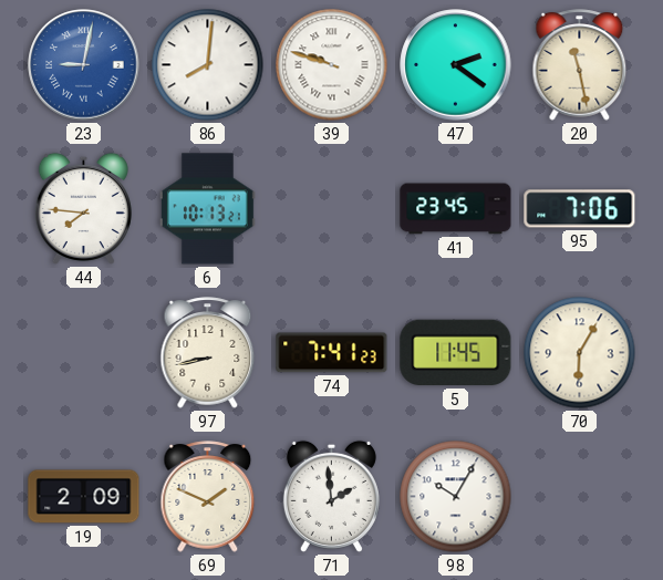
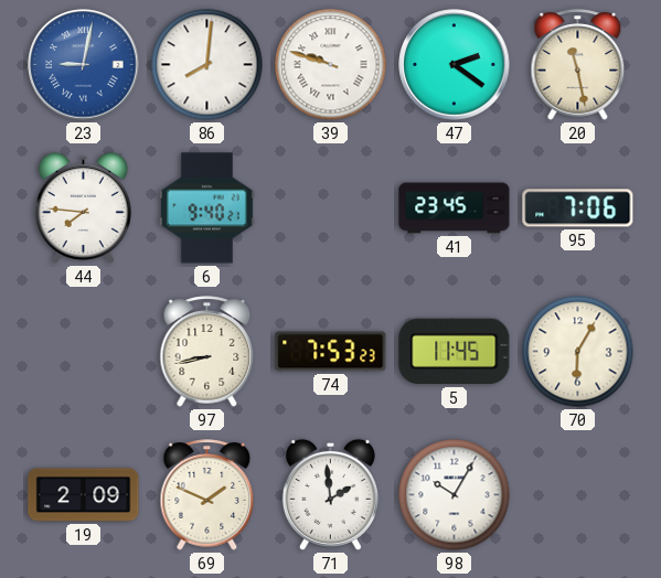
6: 10:13 -> 9:40
74: 7:41 -> 7:53
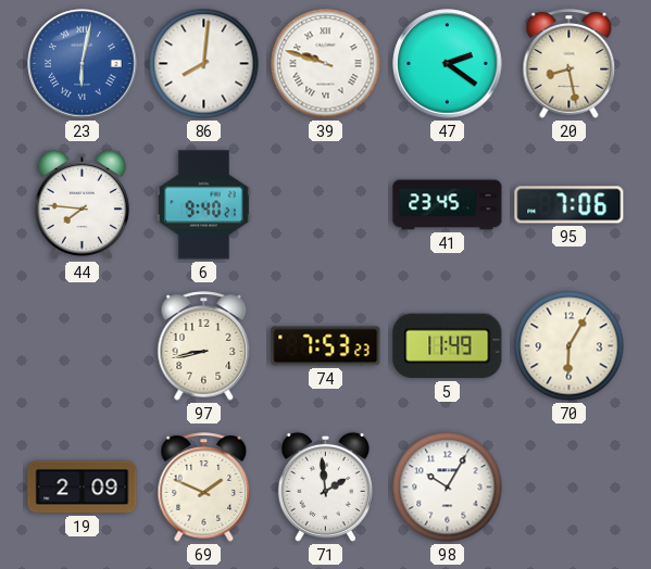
23: 9:02 -> 6:02
20: 11:28 -> 8:28
5: 11:45 -> 11:49
